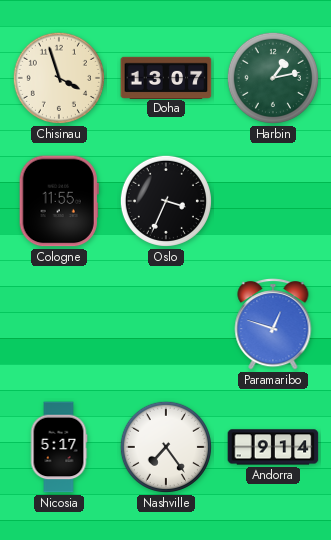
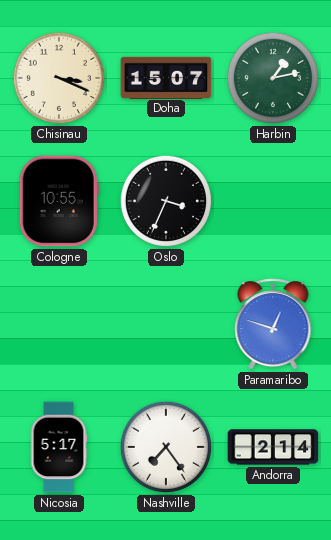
Chisinau: 3:57 -> 3:19
Doha: 13:07 -> 15:07
Cologne: 11:55 -> 10:55
Andorra: 9:14 -> 2:14
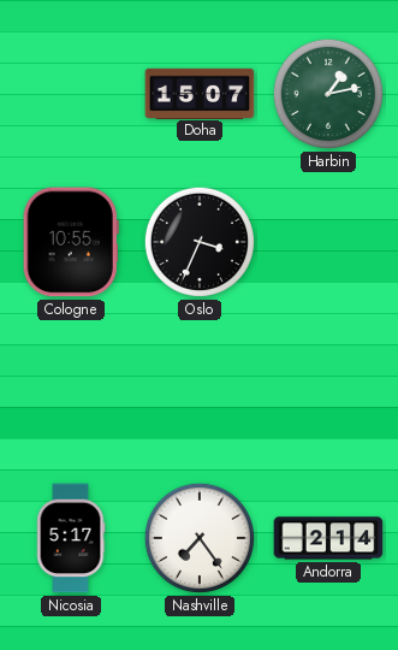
Chisinau: 3:19 -> none
Paramaribo: 12:48 -> none
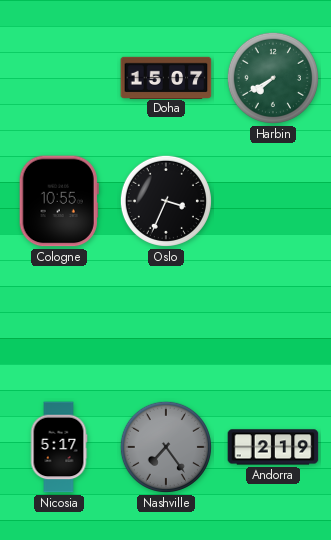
Harbin: 1:13 -> 7:40
Nashville dial: white -> grey
Andorra: 2:14 -> 2:19
